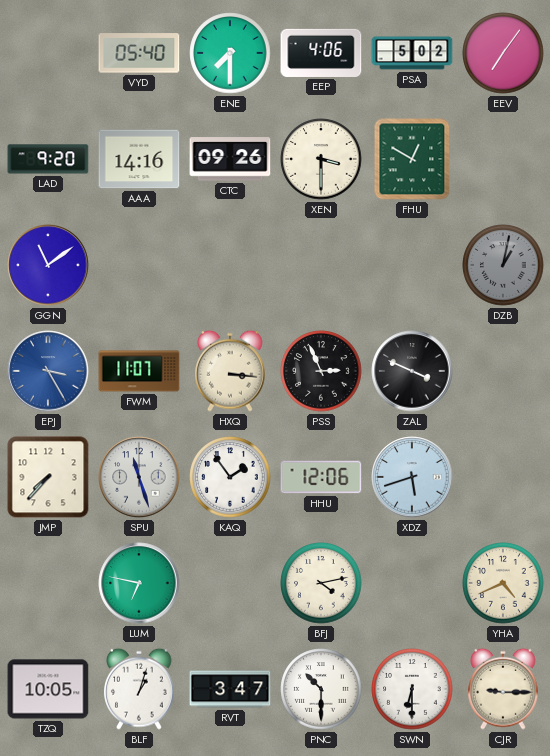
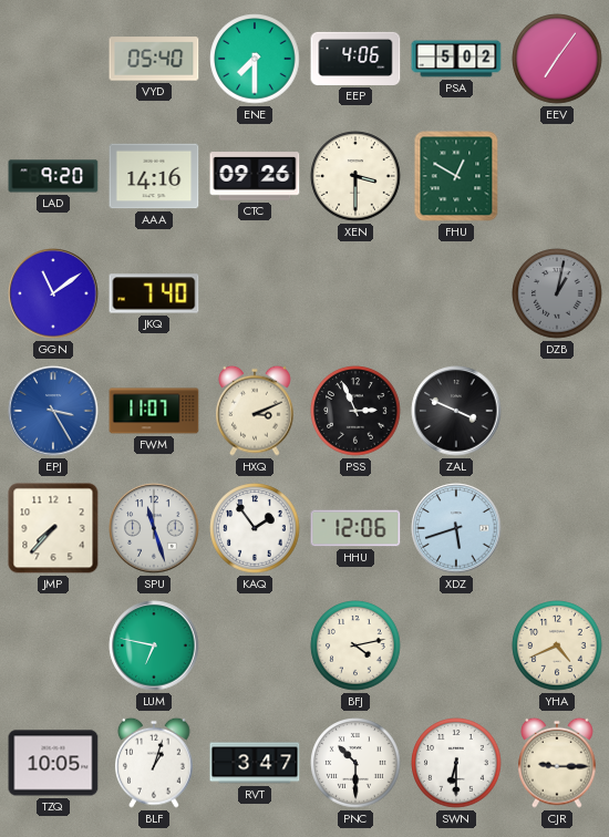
JKQ: none -> 7:40
HXQ: 3:16 -> 3:11
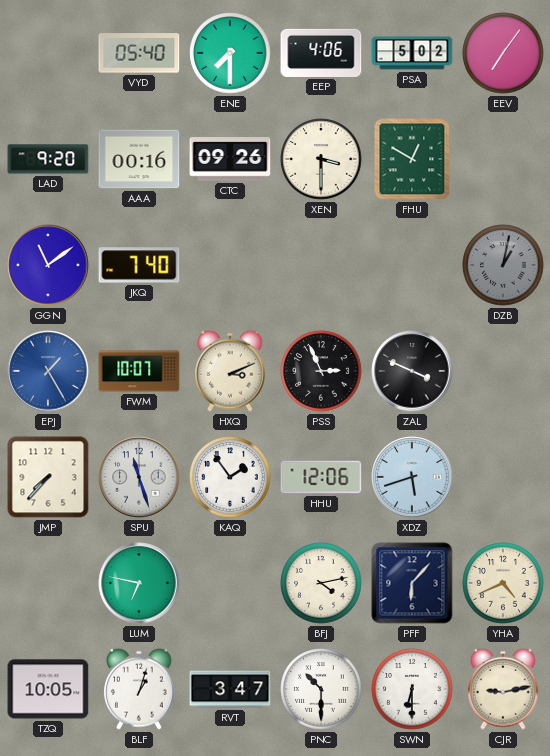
AAA: 14:16 -> 00:16
EPJ: 3:25 -> 1:25
FWM: 11:07 -> 10:07
PFF: none -> 6:07
CJR: 9:15 -> 9:13
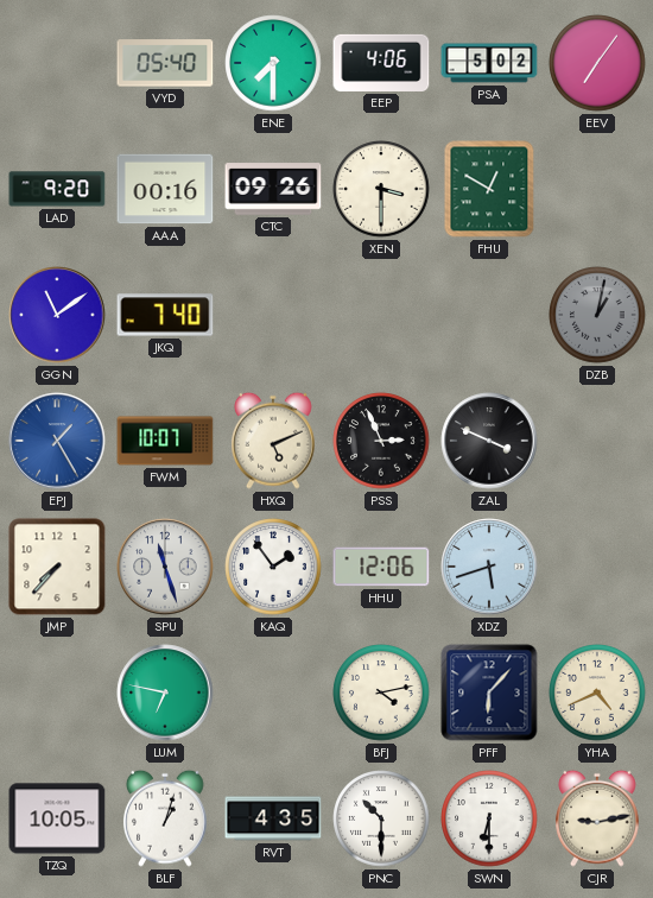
HXQ: 3:11 -> 5:11
RVT: 3:47 -> 4:35
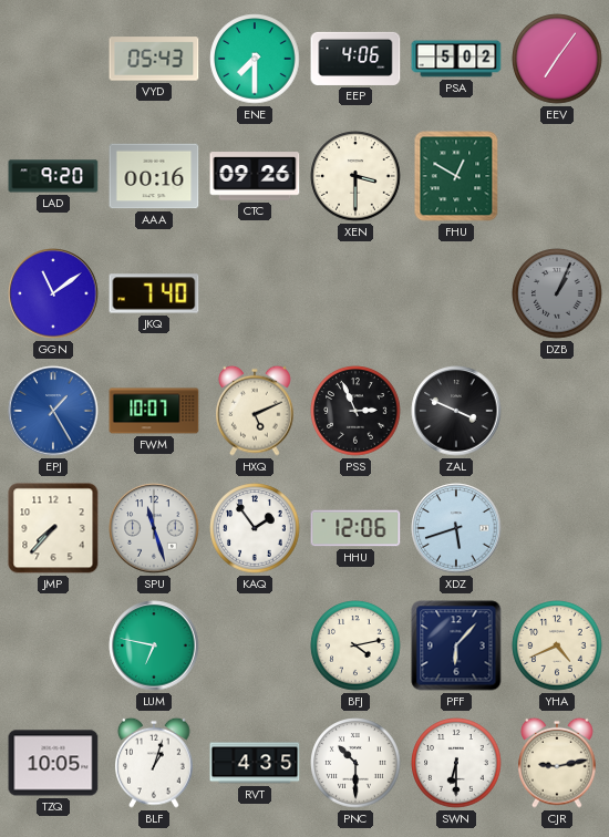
VYD: 05:40 -> 05:43
DZB: 1:02 -> 1:04
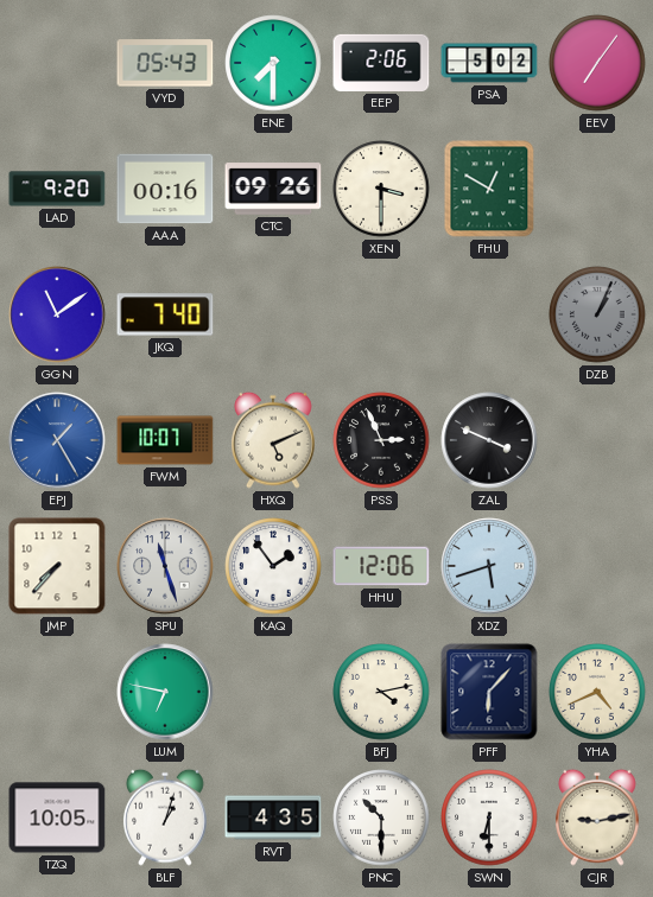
EEP: 4:06 -> 2:06
